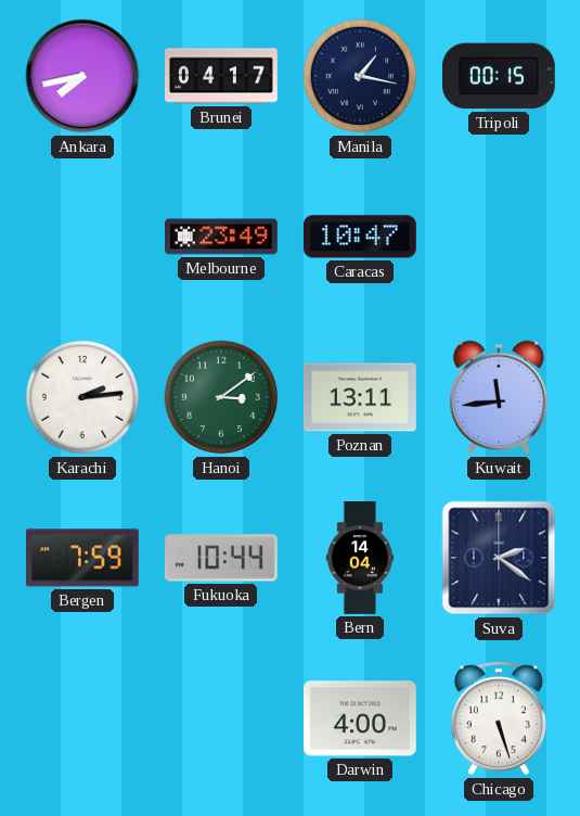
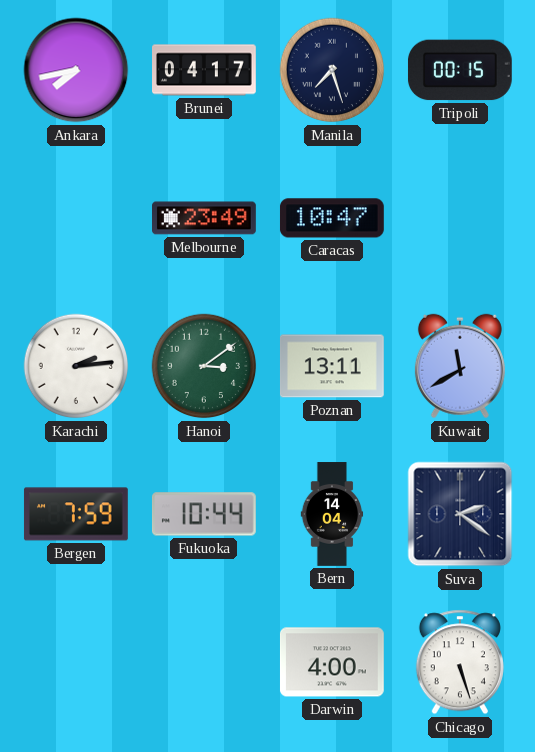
Manila: 1:17 -> 7:27
Kuwait: 11:44 -> 11:40
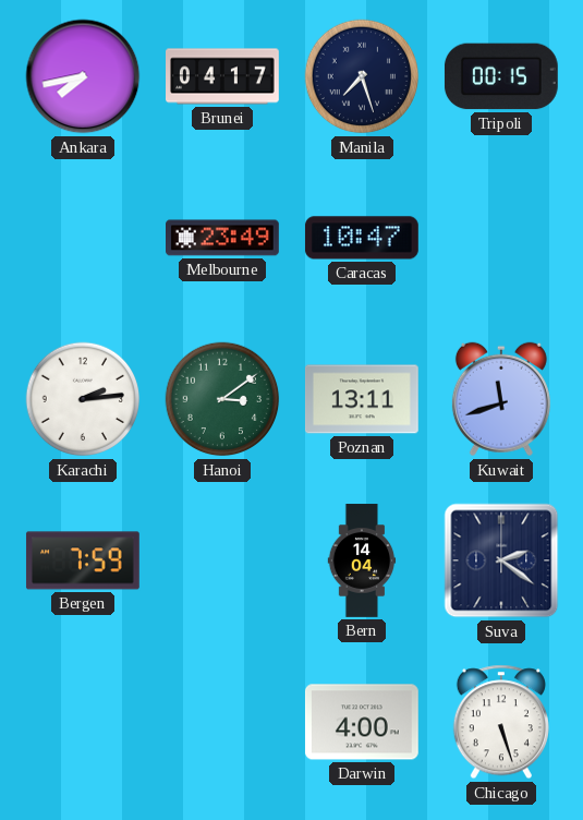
Kuwait: 11:40 -> 11:42
Fukuoka: 10:44 -> none
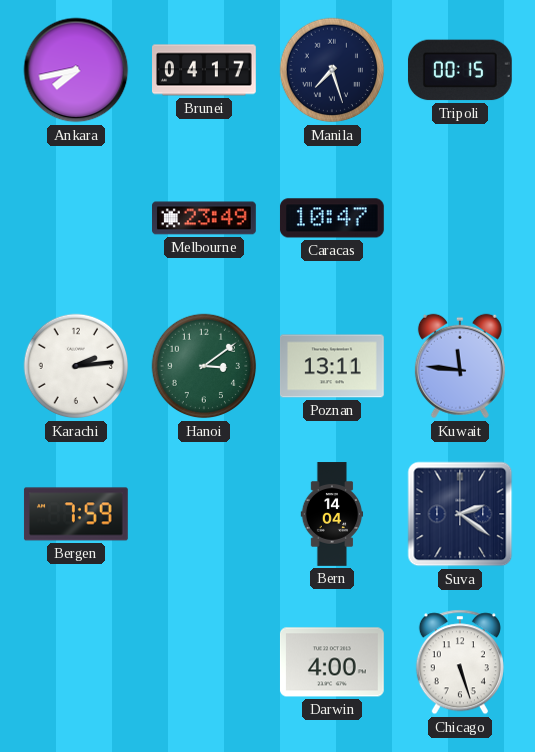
Kuwait: 11:42 -> 11:46
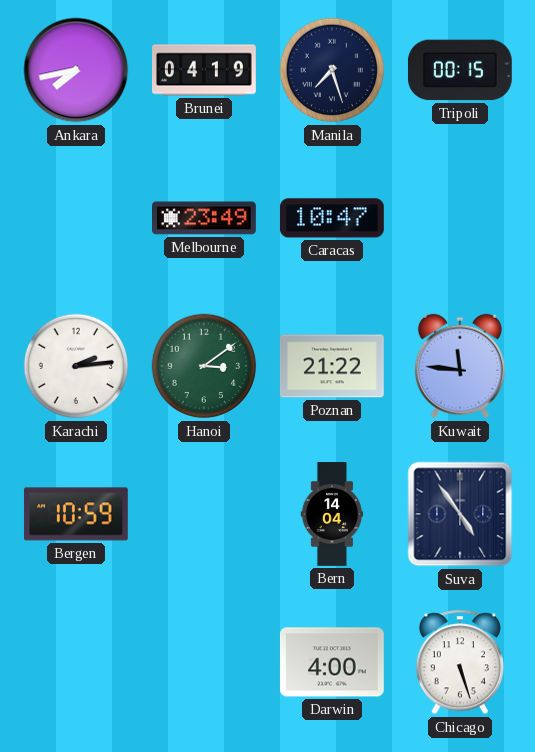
Brunei: 04:17 -> 04:19
Poznan: 13:11 -> 21:22
Bergen: 7:59 -> 10:59
Suva: 2:21 -> 4:54
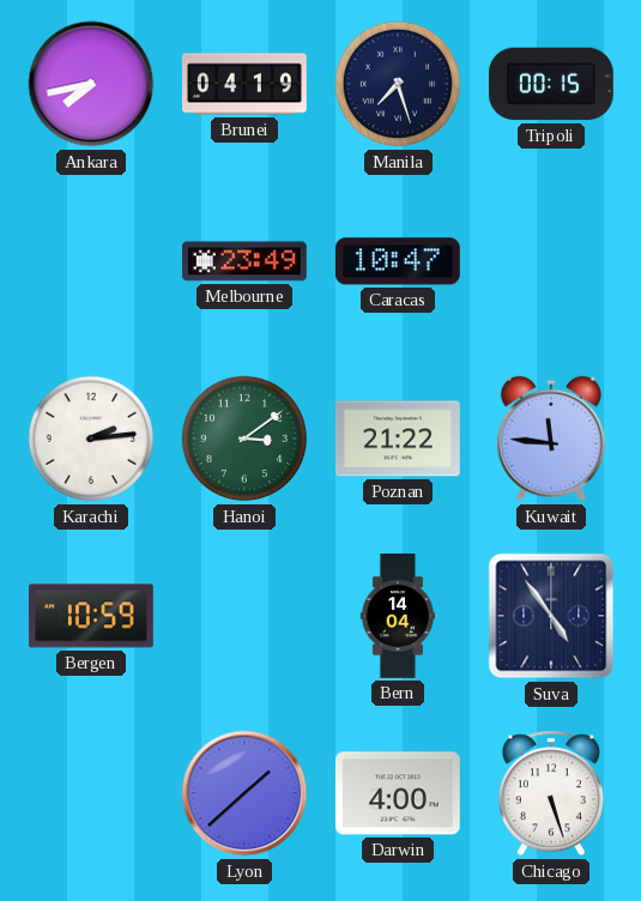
Lyon: none -> 1:38
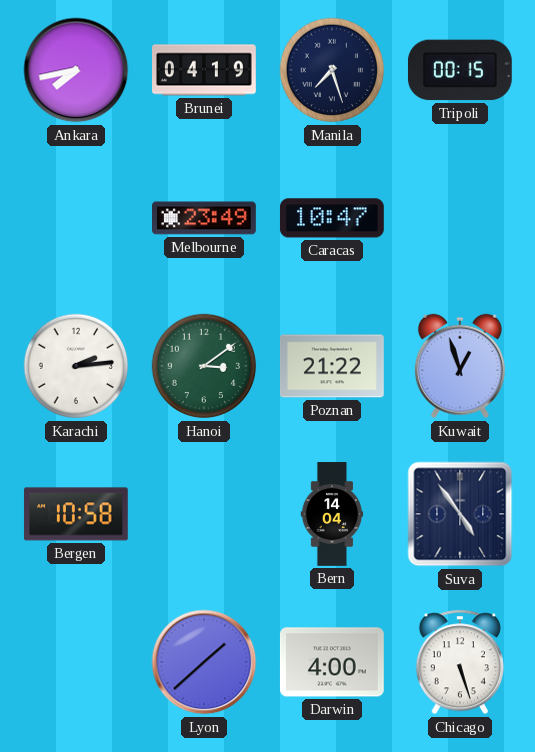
Kuwait: 11:46 -> 12:57
Bergen: 10:59 -> 10:58
